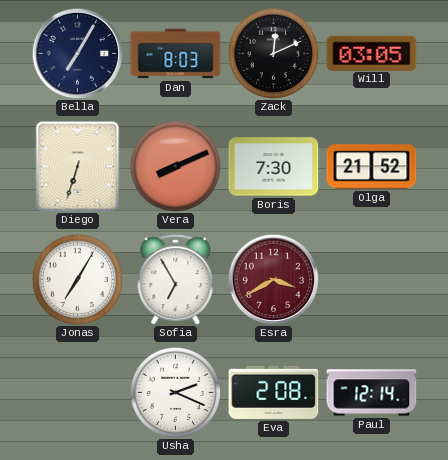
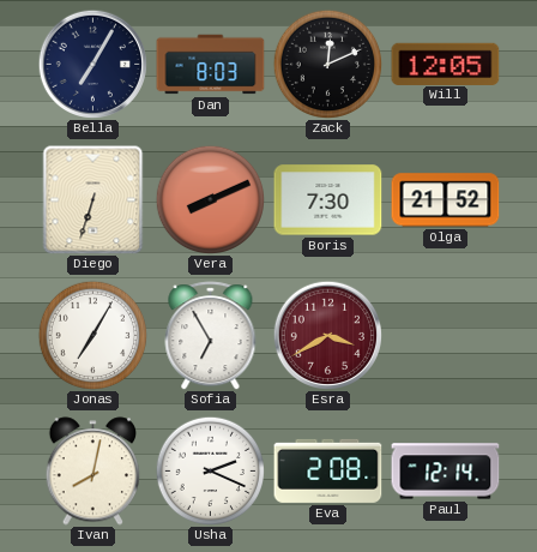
Will: 03:05 -> 12:05
Ivan: none -> 8:02
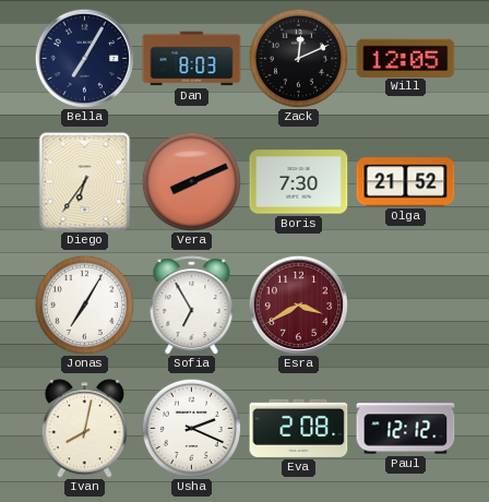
Diego: 6:33 -> 6:36
Paul: 12:14 -> 12:12
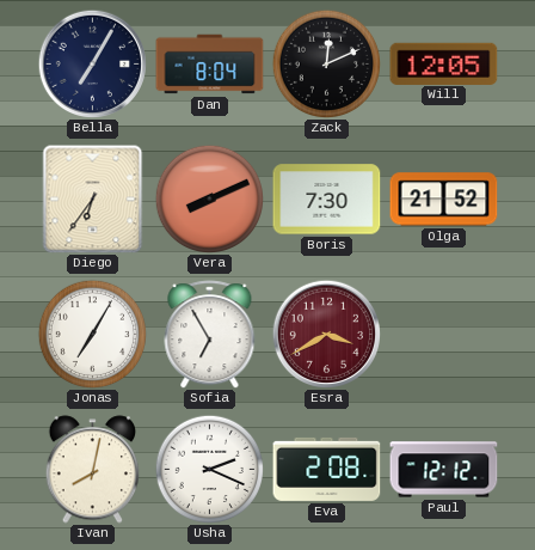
Dan: 8:03 -> 8:04
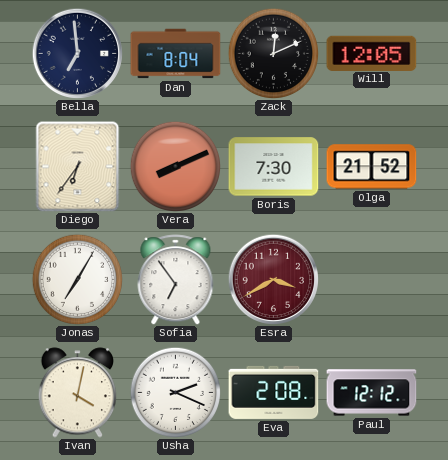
Bella: 7:05 -> 6:59
Sofia: 6:55 -> 6:54
Ivan: 8:02 -> 4:02
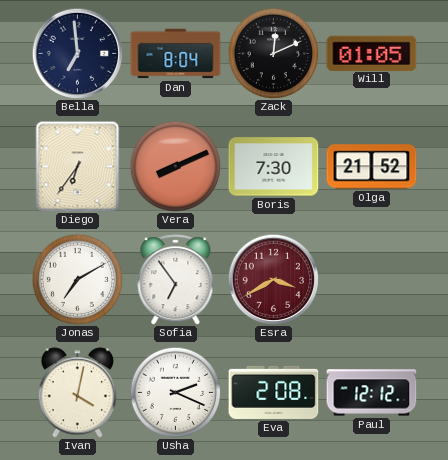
Will: 12:05 -> 01:05
Jonas: 7:05 -> 7:10
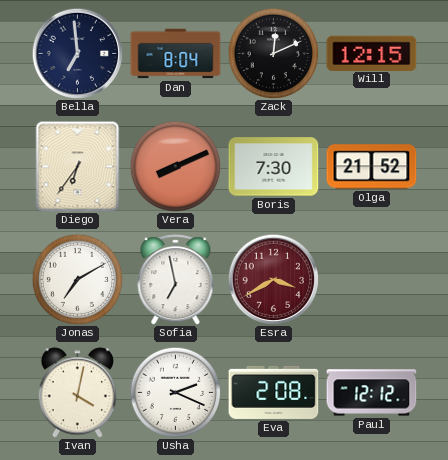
Will: 01:05 -> 12:15
Sofia: 6:54 -> 6:58
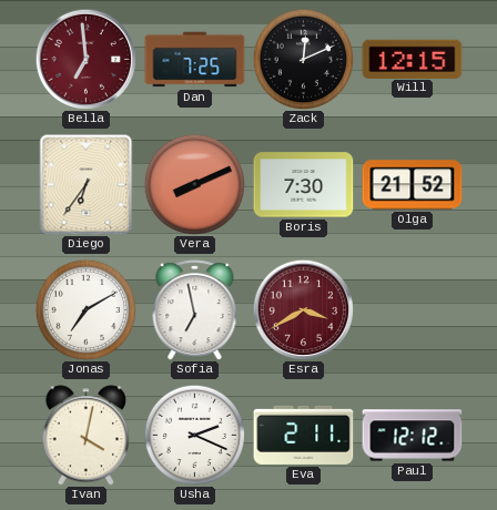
Bella dial: navy -> burgundy
Dan: 8:04 -> 7:25
Eva: 2:08 -> 2:11
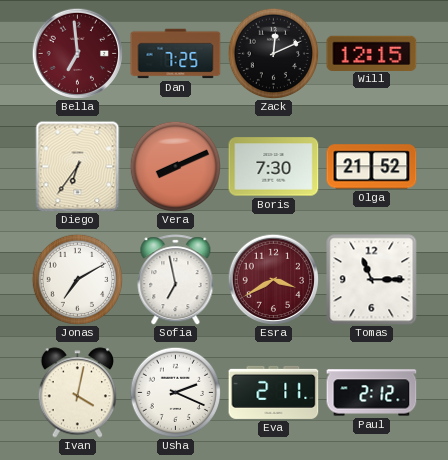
Tomas: none -> 11:15
Paul: 12:12 -> 2:12
